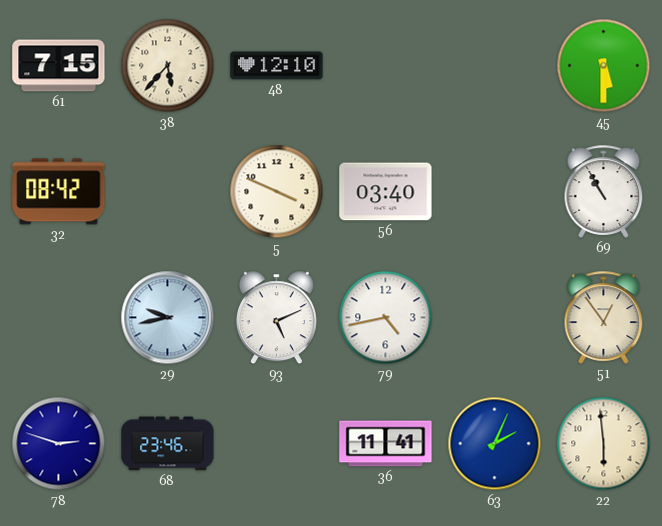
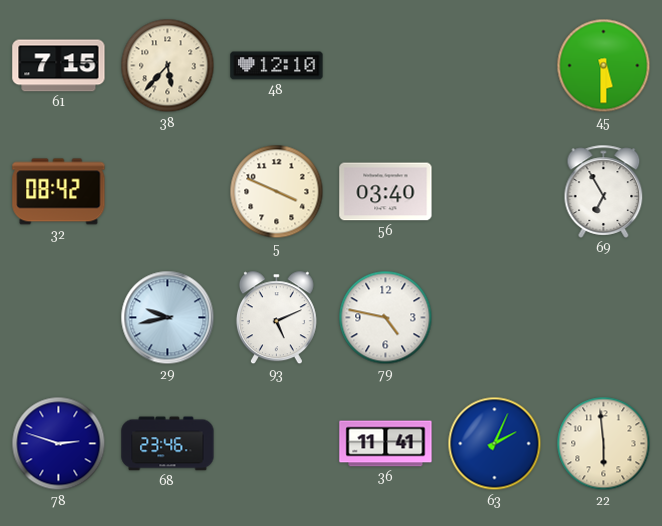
69: 10:55 -> 6:55
79: 4:43 -> 4:47
51: 12:54 -> none
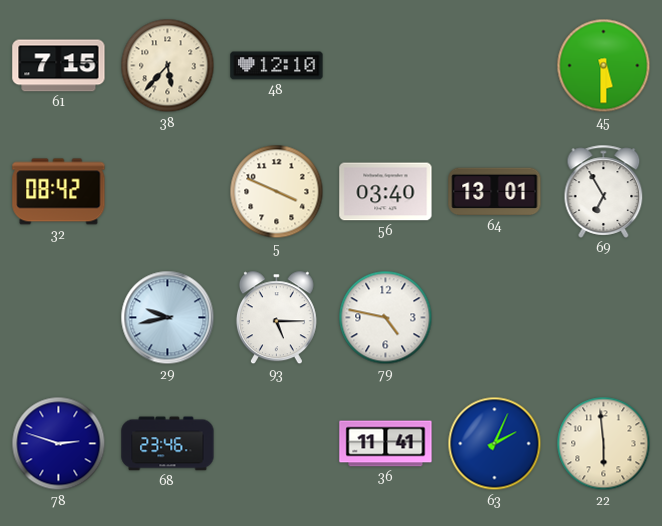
64: none -> 13:01
93: 5:11 -> 5:15
